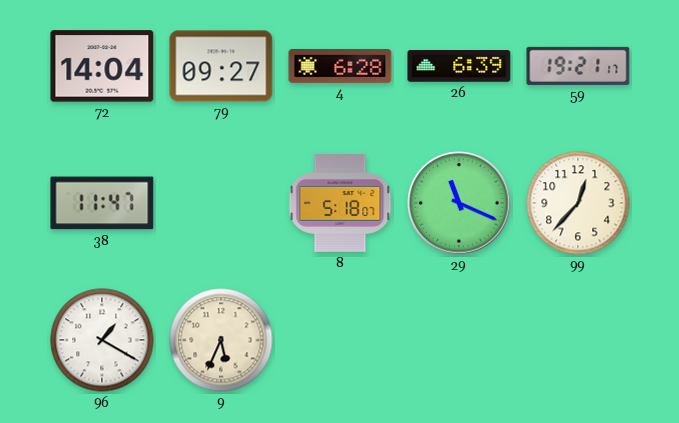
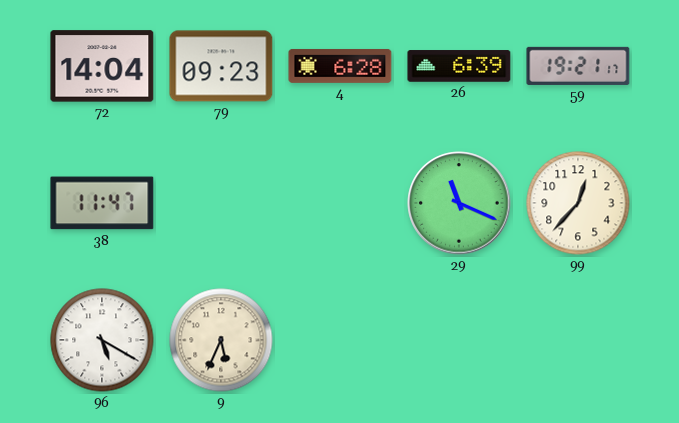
79: 09:27 -> 09:23
8: 5:18 -> none
96: 1:20 -> 5:20
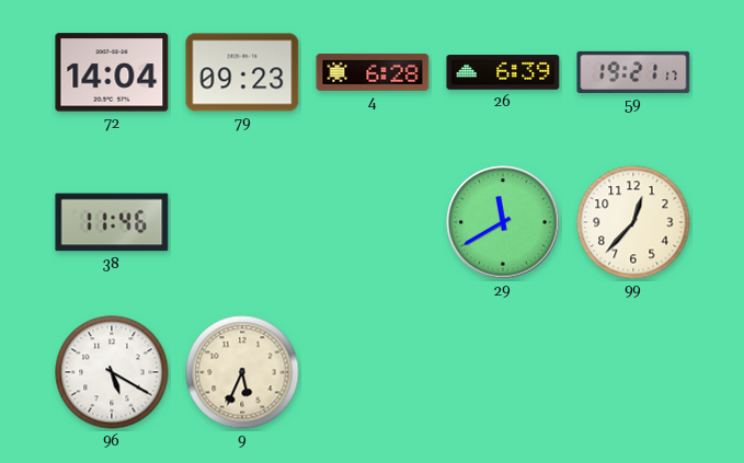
38: 11:47 -> 11:46
29: 11:19 -> 11:40
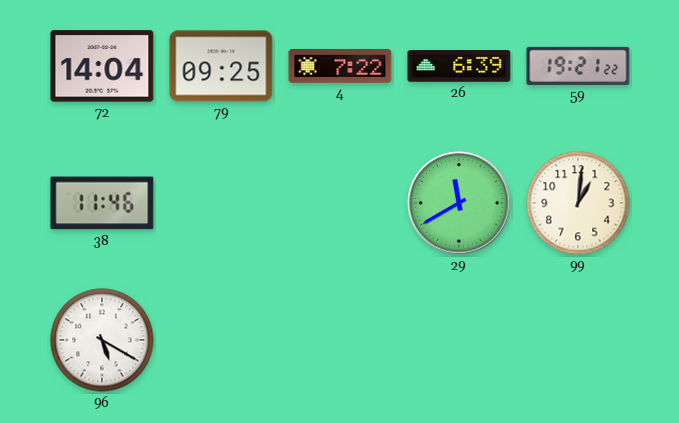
79: 09:23 -> 09:25
4: 6:28 -> 7:22
59: 19:21:17 -> 19:21:22
99: 12:37 -> 1:01
9: 5:34 -> none
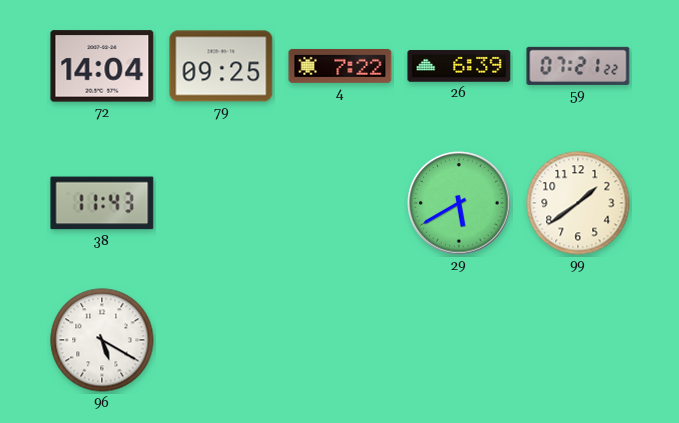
59: 19:21 -> 07:21
38: 11:46 -> 11:43
29: 11:40 -> 5:40
99: 1:01 -> 1:39
